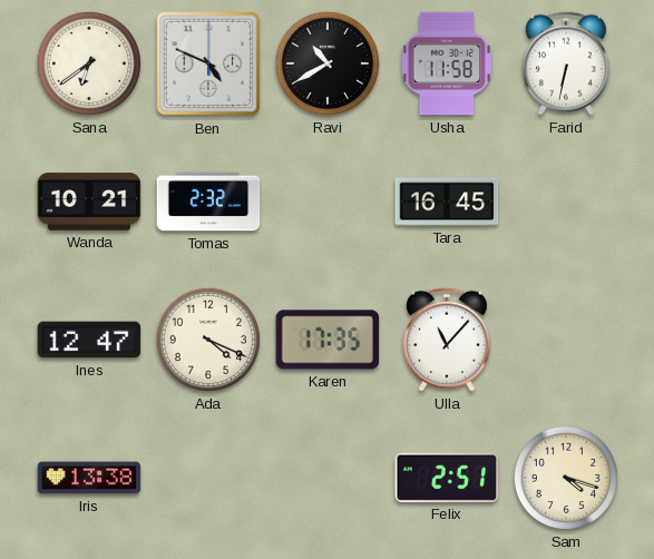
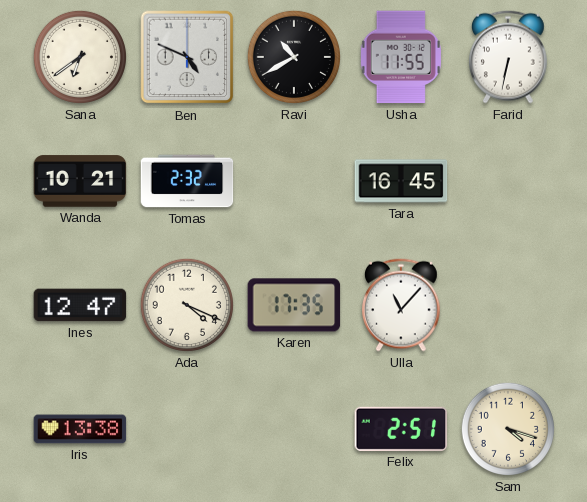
Usha: 11:58 -> 11:55
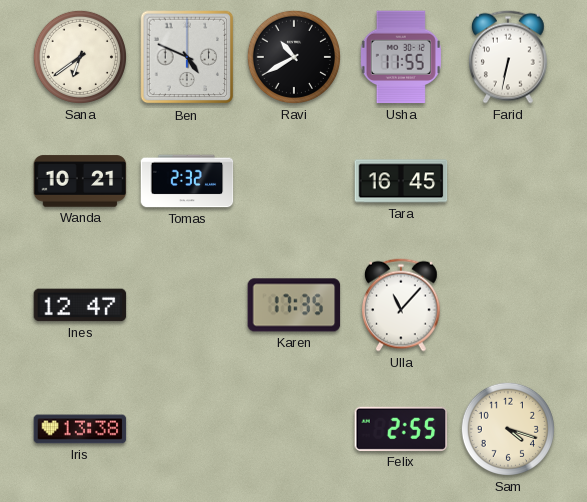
Ada: 4:19 -> none
Felix: 2:51 -> 2:55
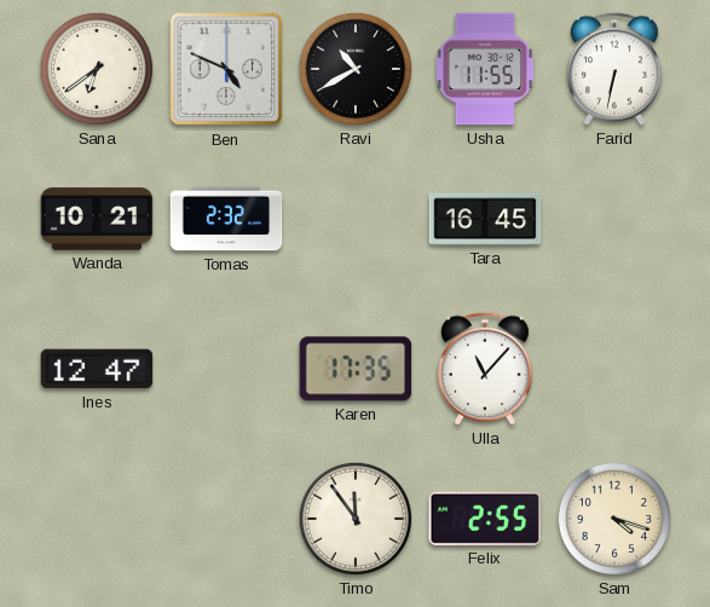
Iris: 13:38 -> none
Timo: none -> 11:54
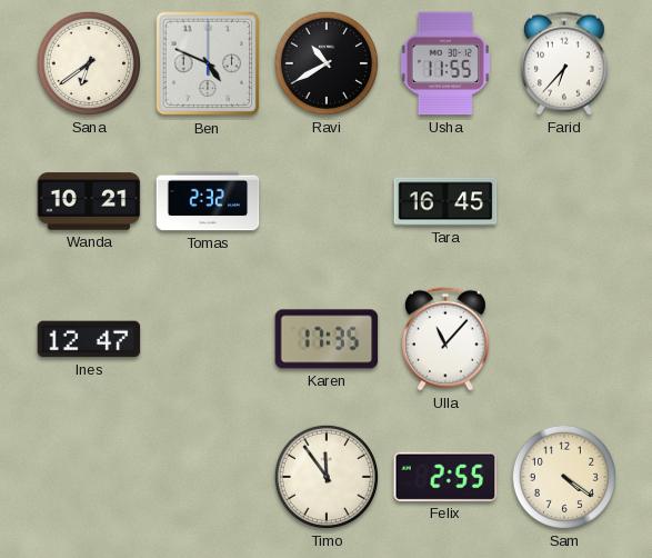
Farid: 6:32 -> 6:37
Sam: 4:18 -> 4:21
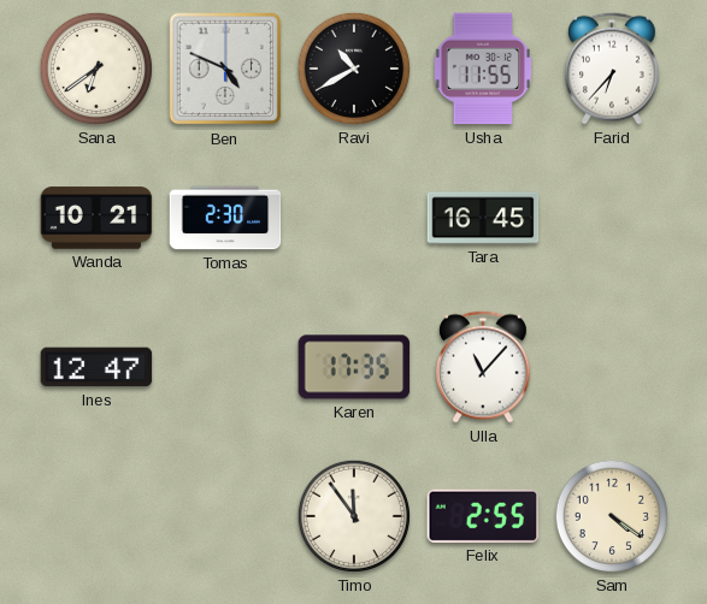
Tomas: 2:32 -> 2:30
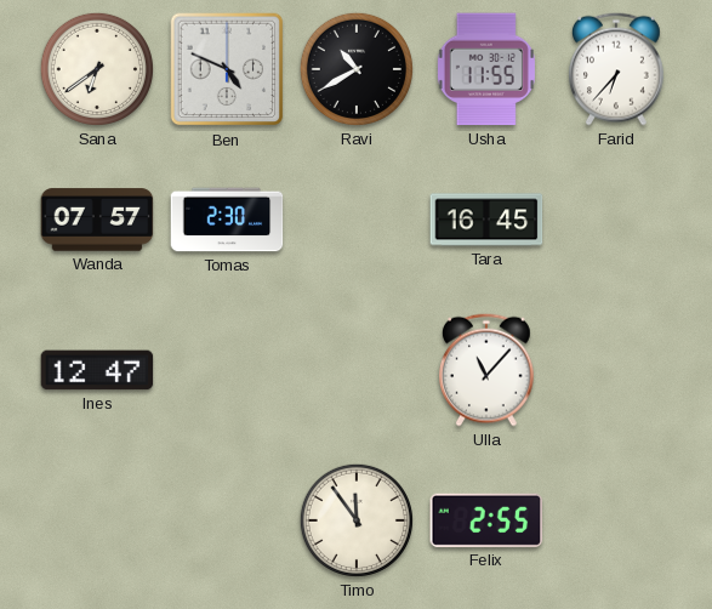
Wanda: 10:21 -> 07:57
Karen: 17:35 -> none
Sam: 4:21 -> none
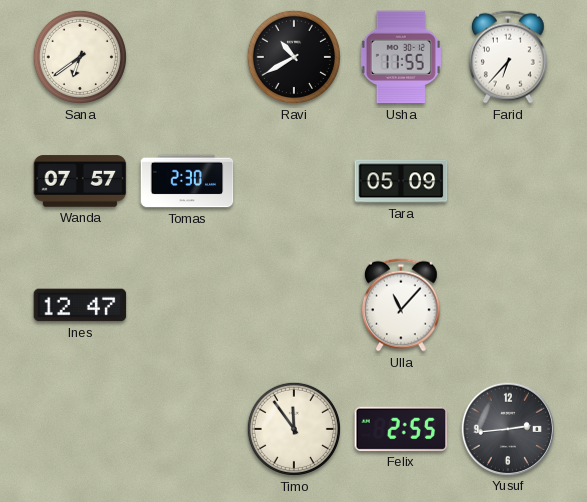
Ben: 4:49 -> none
Tara: 16:45 -> 05:09
Yusuf: none -> 2:44
